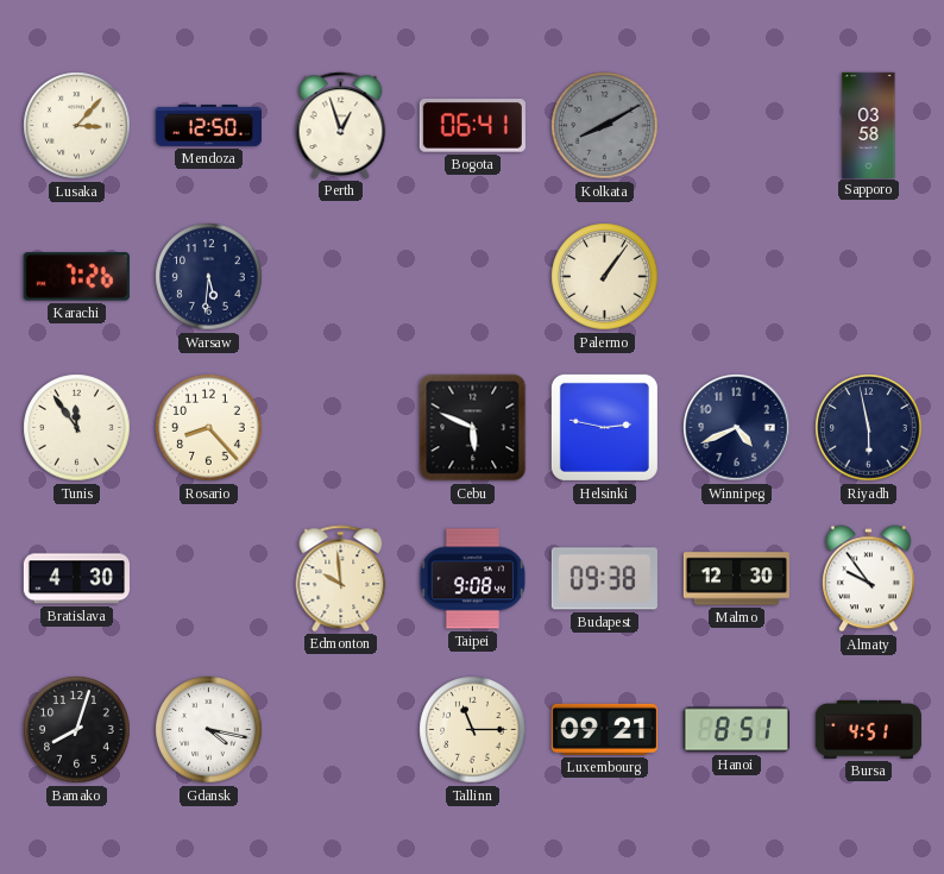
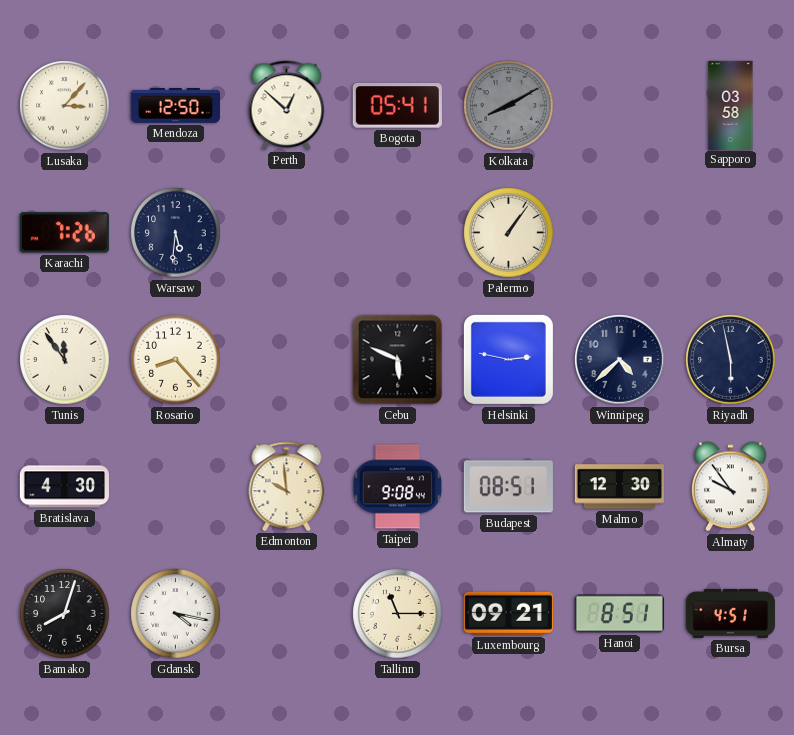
Perth: 12:57 -> 12:52
Bogota: 06:41 -> 05:41
Winnipeg: 4:41 -> 4:38
Budapest: 09:38 -> 08:51
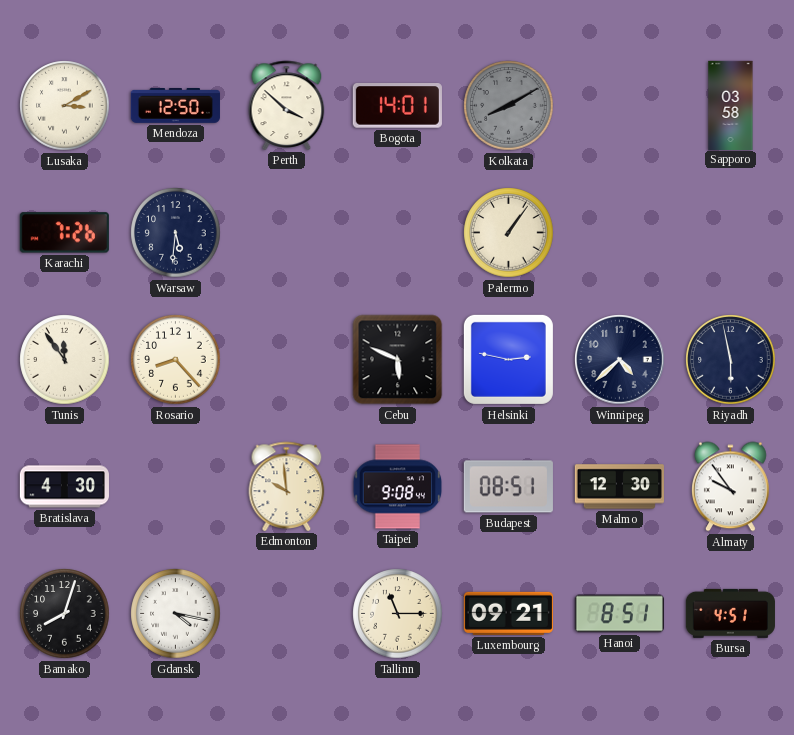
Lusaka: 3:07 -> 3:10
Perth: 12:52 -> 3:52
Bogota: 05:41 -> 14:01
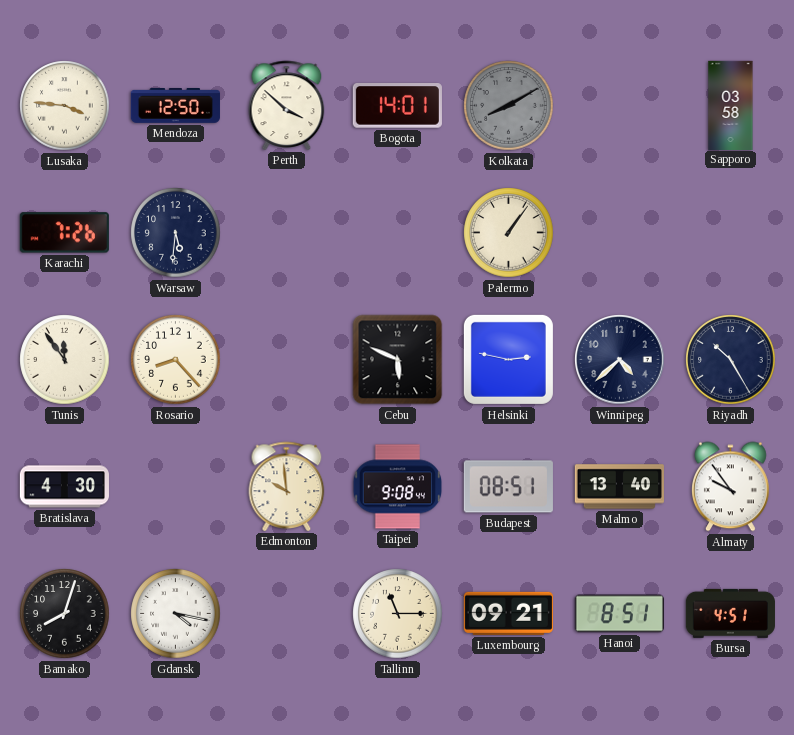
Lusaka: 3:10 -> 3:46
Riyadh: 5:58 -> 10:25
Malmo: 12:30 -> 13:40
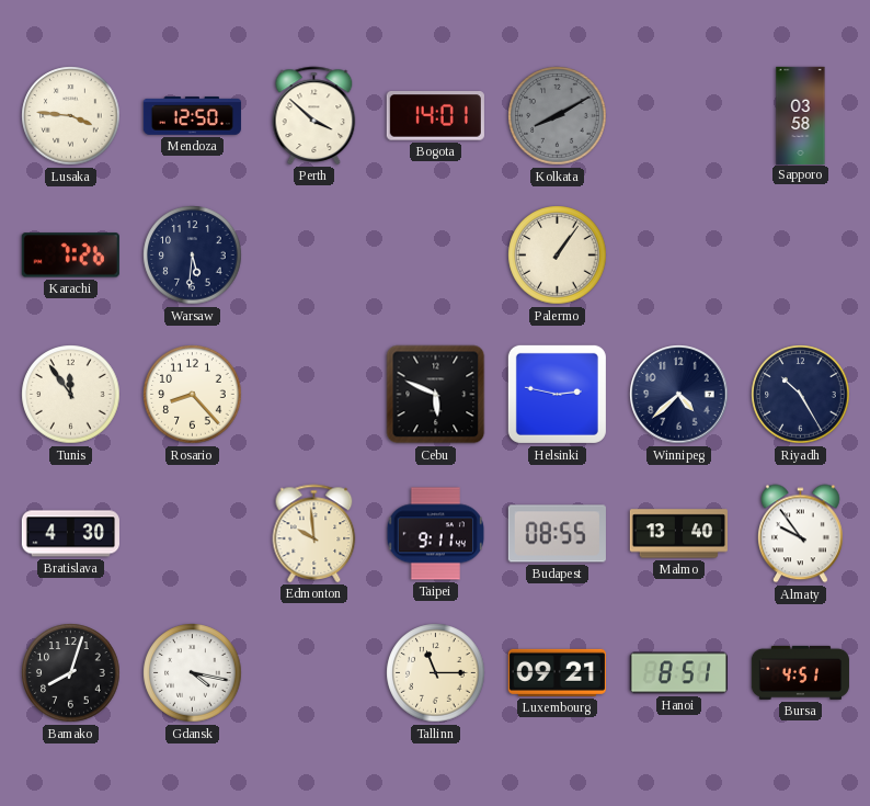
Taipei: 9:08 -> 9:11
Budapest: 08:51 -> 08:55
